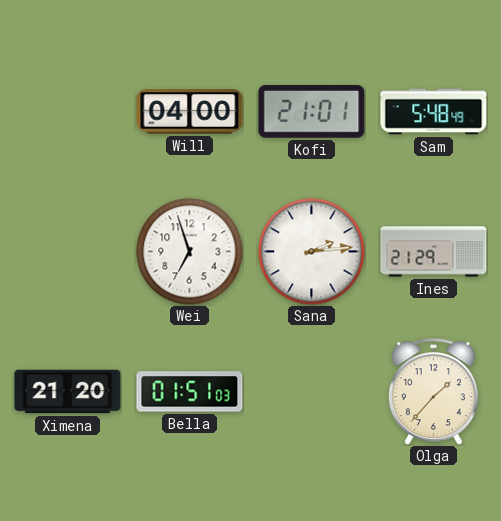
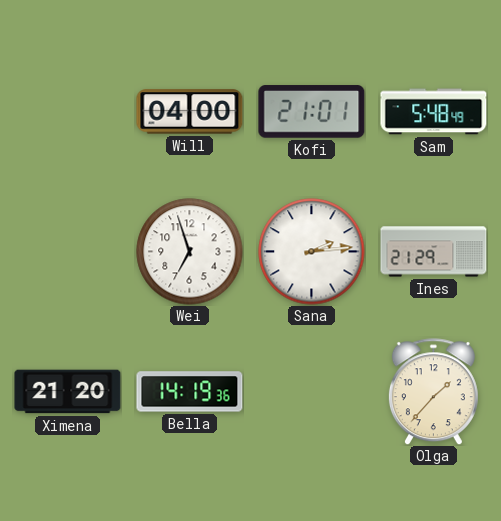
Bella: 01:51 -> 14:19
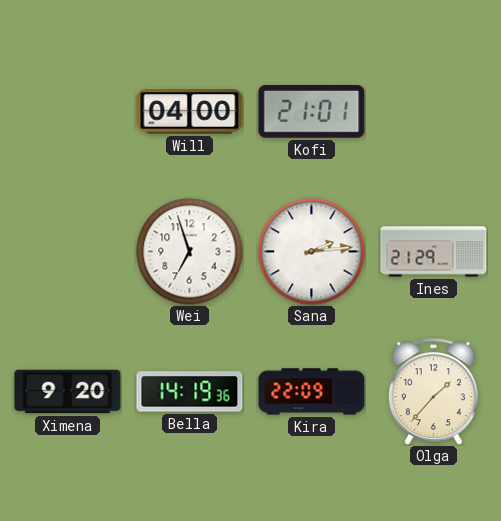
Sam: 5:48 -> none
Ximena: 21:20 -> 9:20
Kira: none -> 22:09
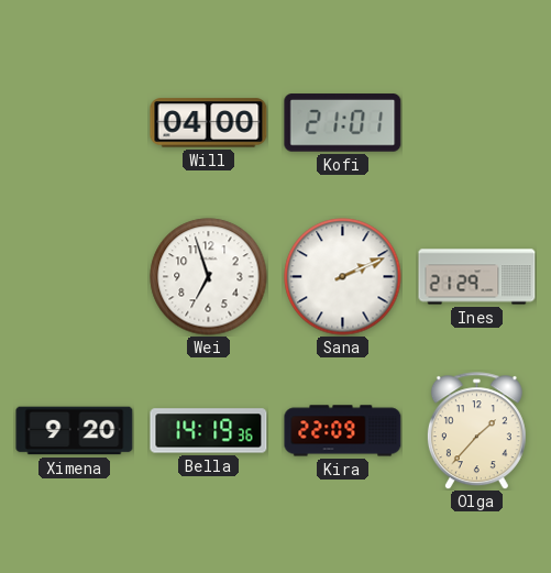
Sana: 2:14 -> 2:11
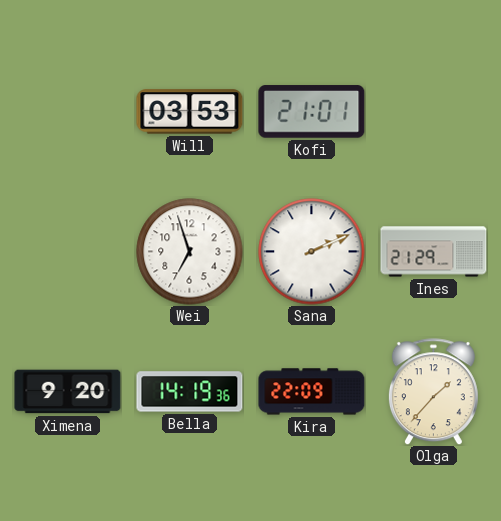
Will: 04:00 -> 03:53
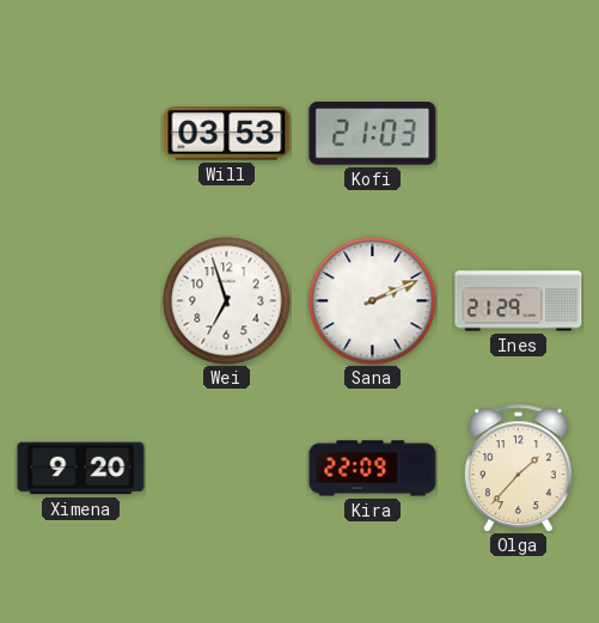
Kofi: 21:01 -> 21:03
Bella: 14:19 -> none
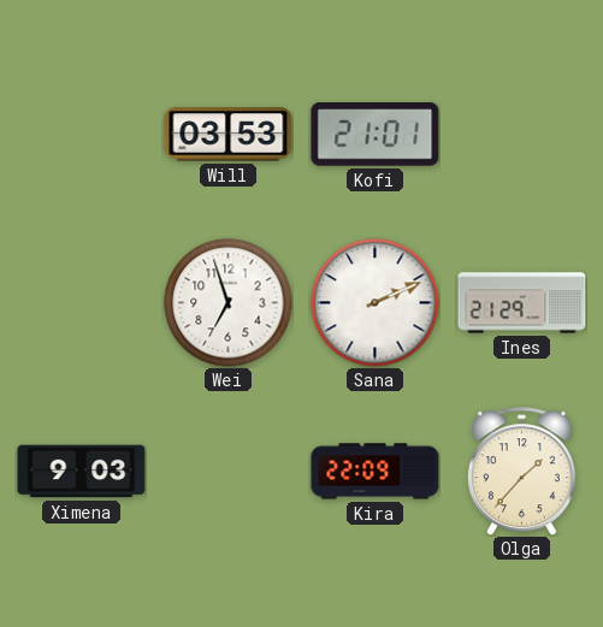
Kofi: 21:03 -> 21:01
Ximena: 9:20 -> 9:03
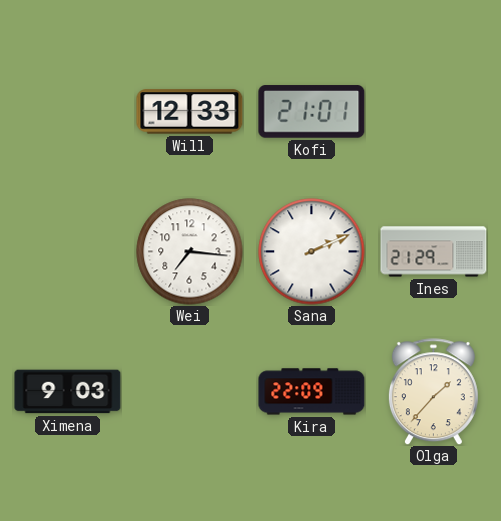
Will: 03:53 -> 12:33
Wei: 6:57 -> 7:16
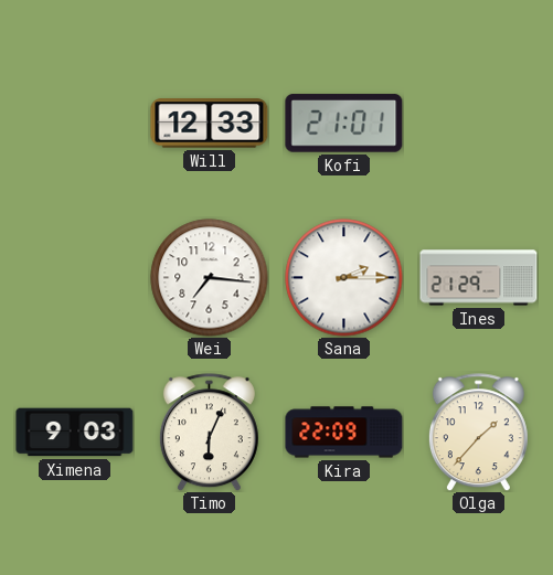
Sana: 2:11 -> 2:15
Timo: none -> 6:04
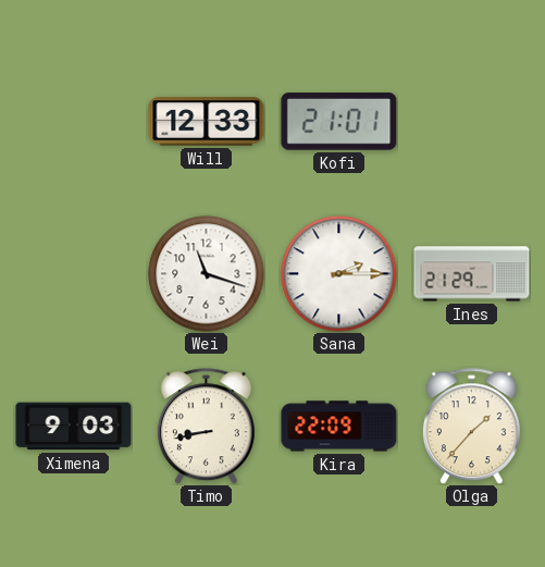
Wei: 7:16 -> 11:18
Timo: 6:04 -> 8:43
